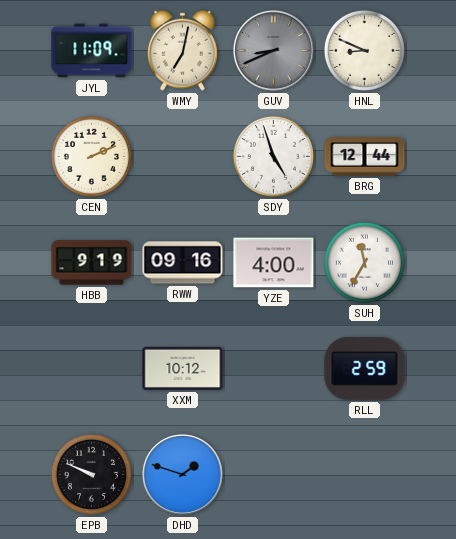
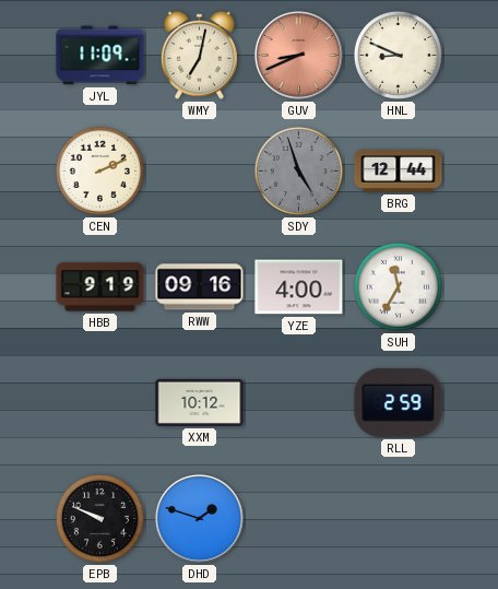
GUV dial: grey -> salmon
SDY dial: white -> grey
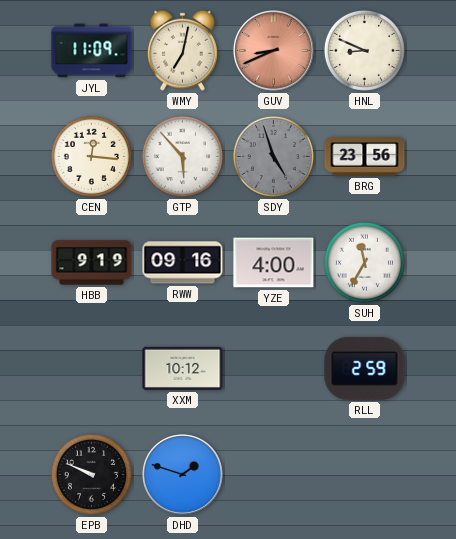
CEN: 2:11 -> 12:16
GTP: none -> 5:53
BRG: 12:44 -> 23:56
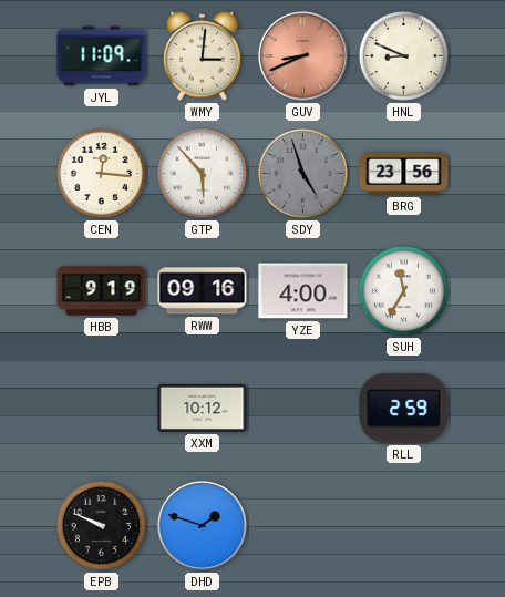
WMY: 7:02 -> 3:01
